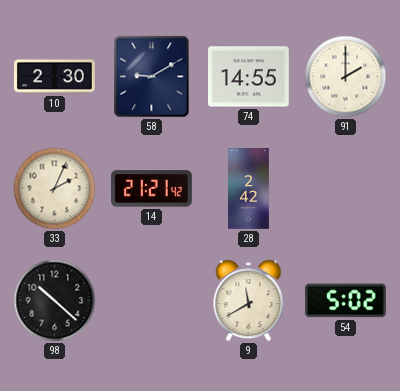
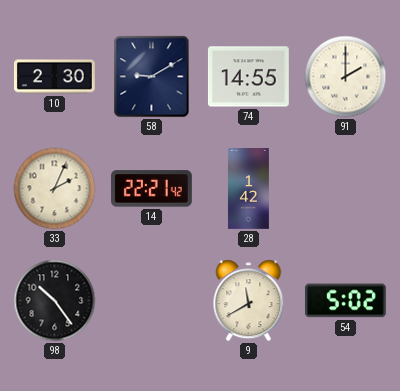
14: 21:21 -> 22:21
28: 2:42 -> 1:42
98: 10:22 -> 10:24
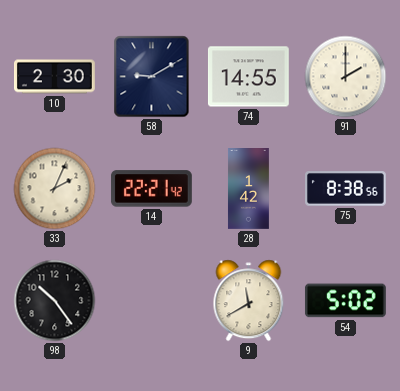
75: none -> 8:38
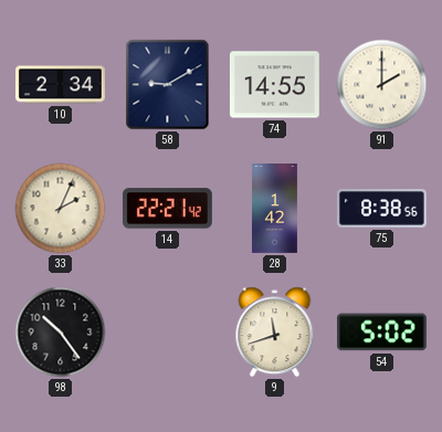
10: 2:30 -> 2:34
9: 11:40 -> 11:42
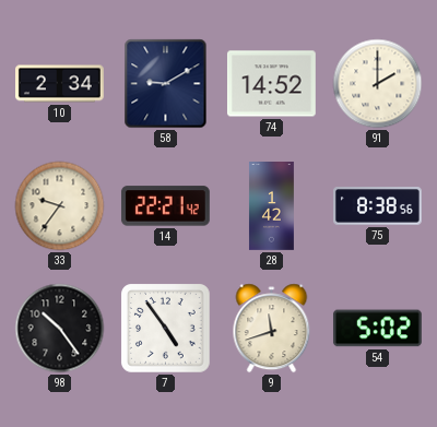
74: 14:55 -> 14:52
33: 2:04 -> 9:36
7: none -> 4:54
